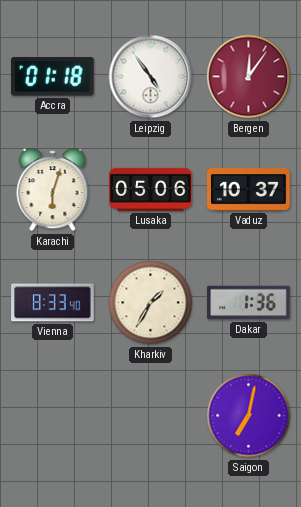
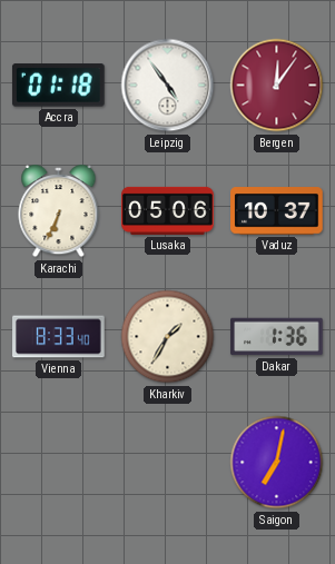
Karachi: 6:03 -> 6:34
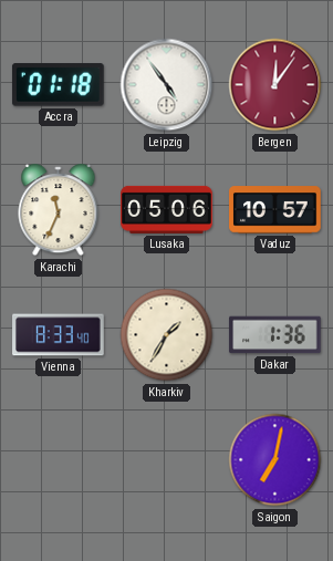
Karachi: 6:34 -> 11:34
Vaduz: 10:37 -> 10:57
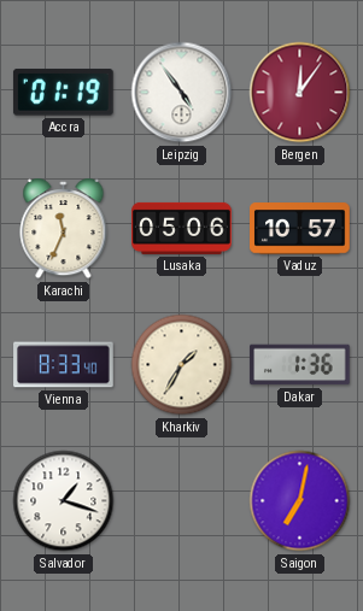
Accra: 01:18 -> 01:19
Salvador: none -> 1:18
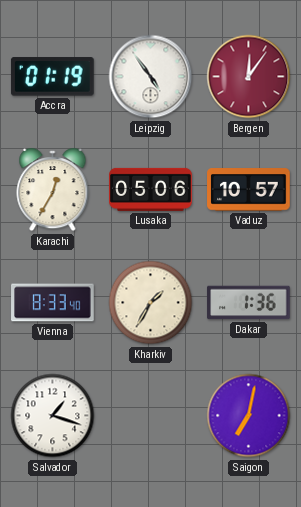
Karachi: 11:34 -> 12:35
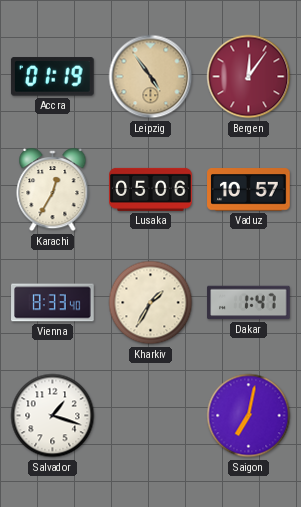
Leipzig dial: white -> champagne
Dakar: 1:36 -> 1:47
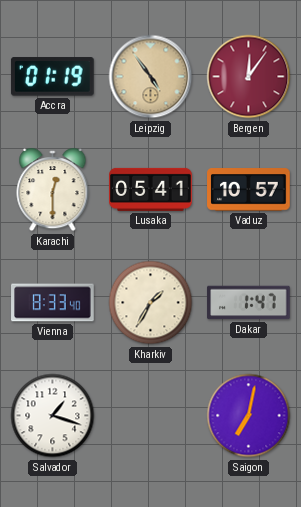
Karachi: 12:35 -> 12:30
Lusaka: 05:06 -> 05:41
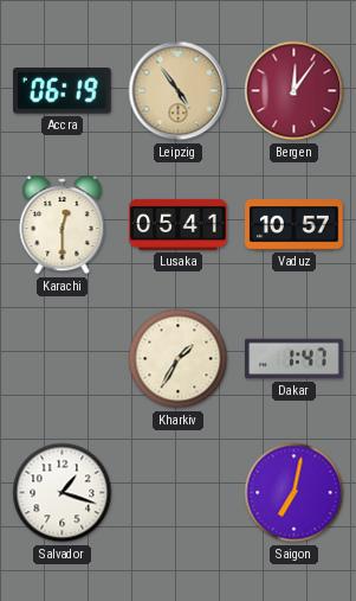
Accra: 01:19 -> 06:19
Vienna: 8:33 -> none
